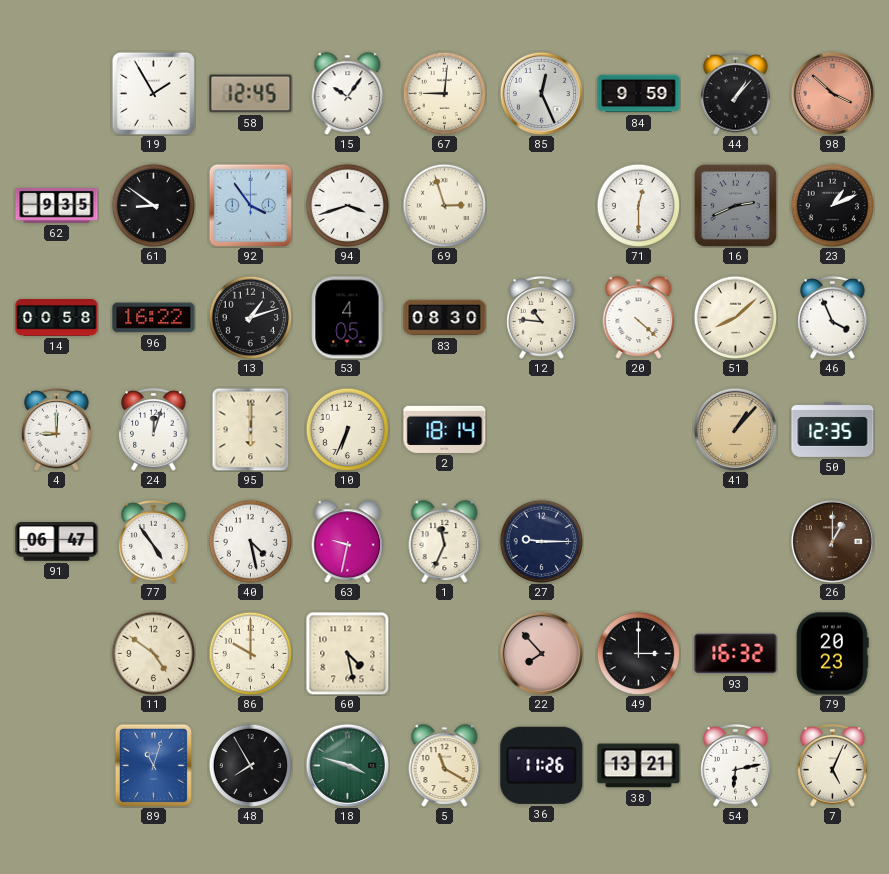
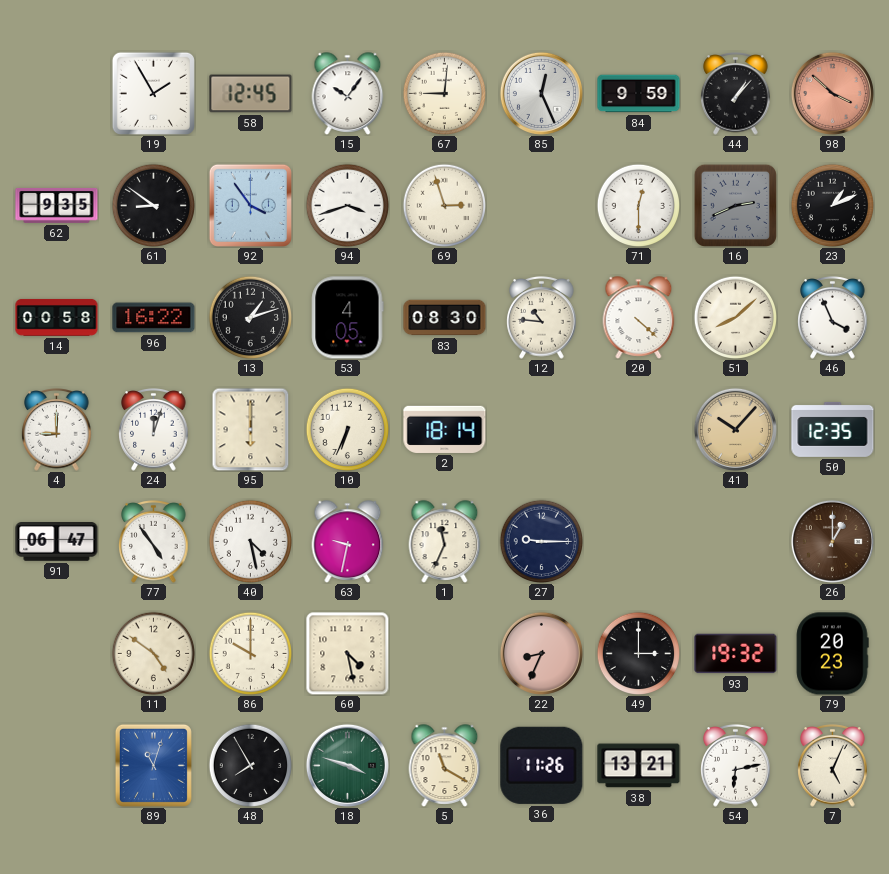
41: 1:07 -> 10:07
22: 7:53 -> 8:34
93: 16:32 -> 19:32
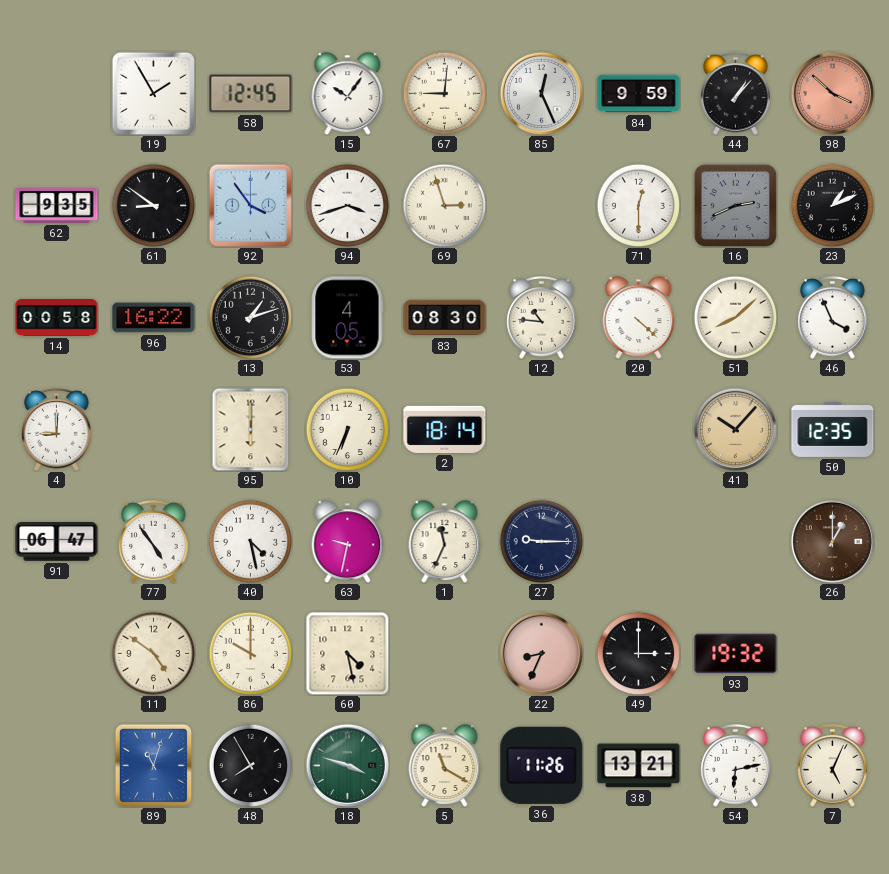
24: 12:03 -> none
79: 20:23 -> none
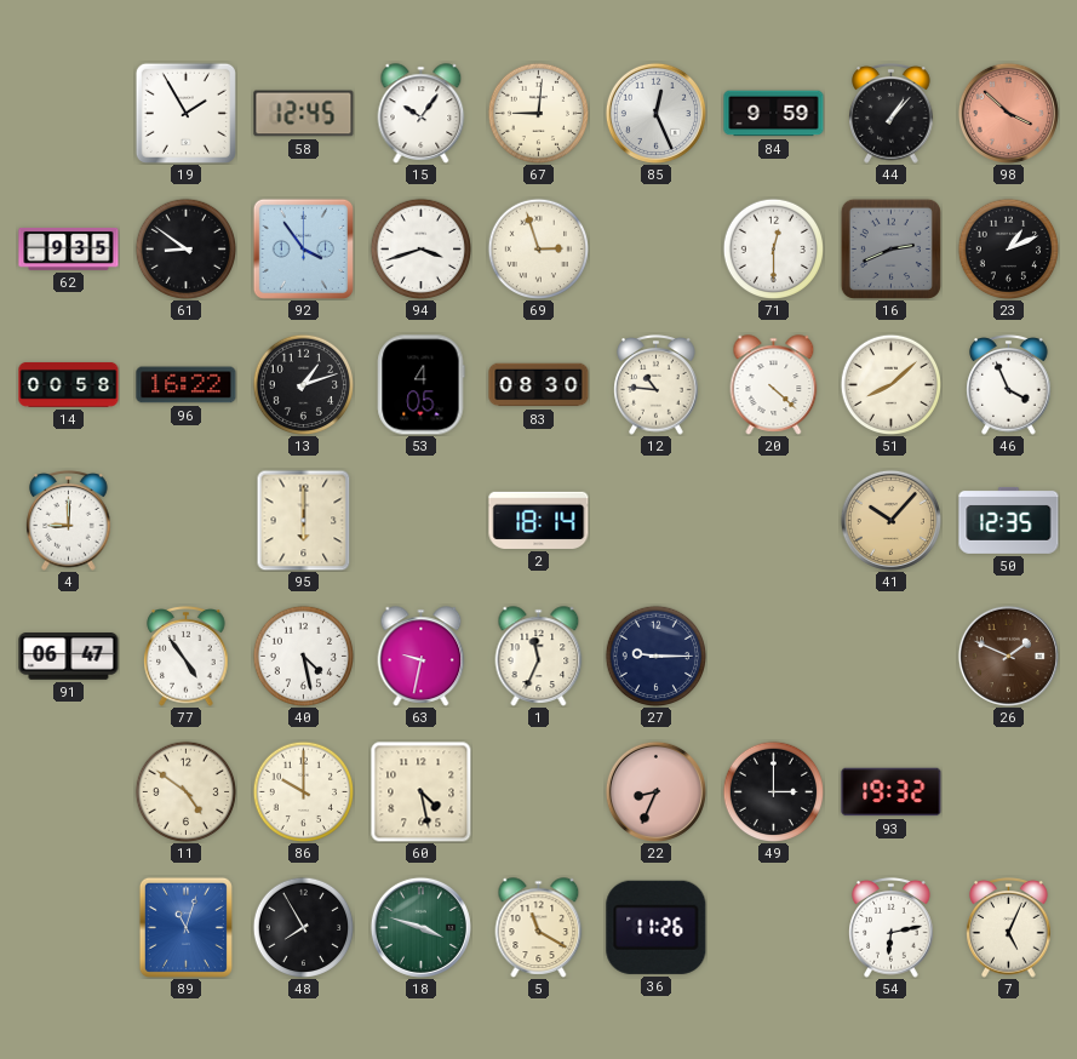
10: 6:34 -> none
26: 1:00 -> 1:49
38: 13:21 -> none
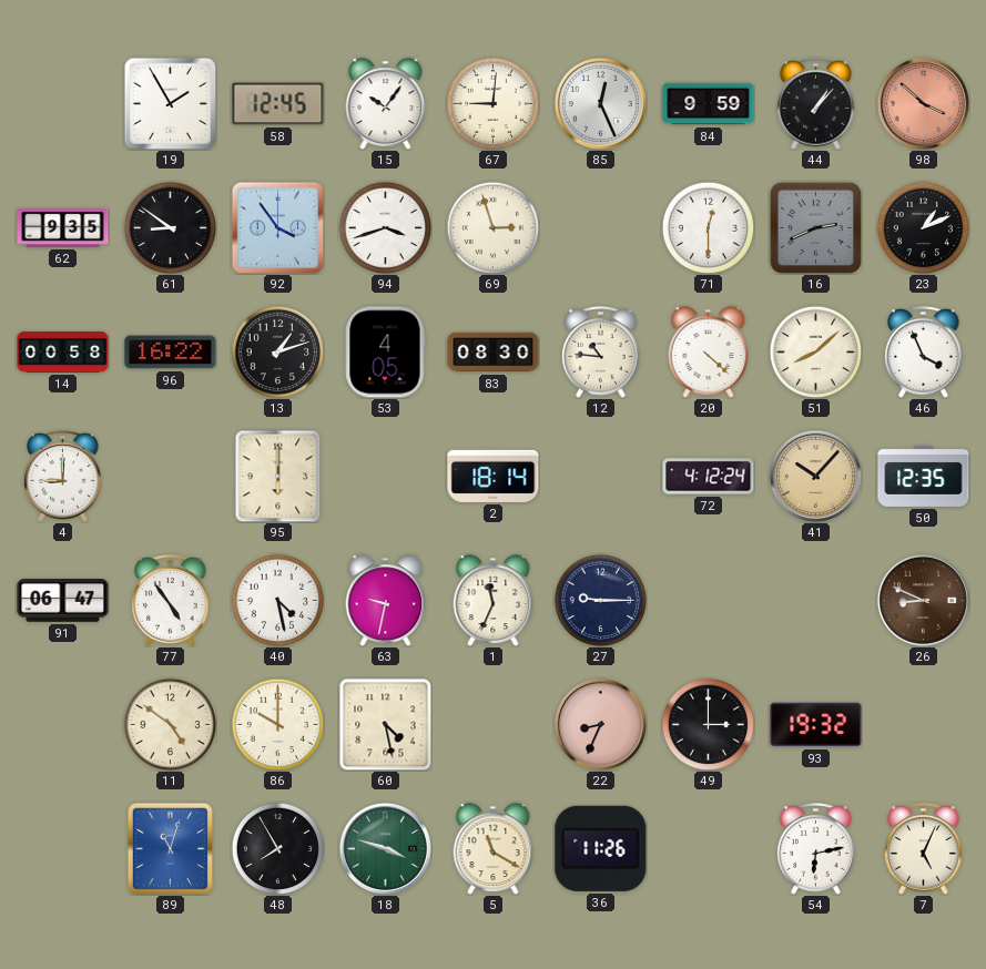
72: none -> 4:12
26: 1:49 -> 8:49
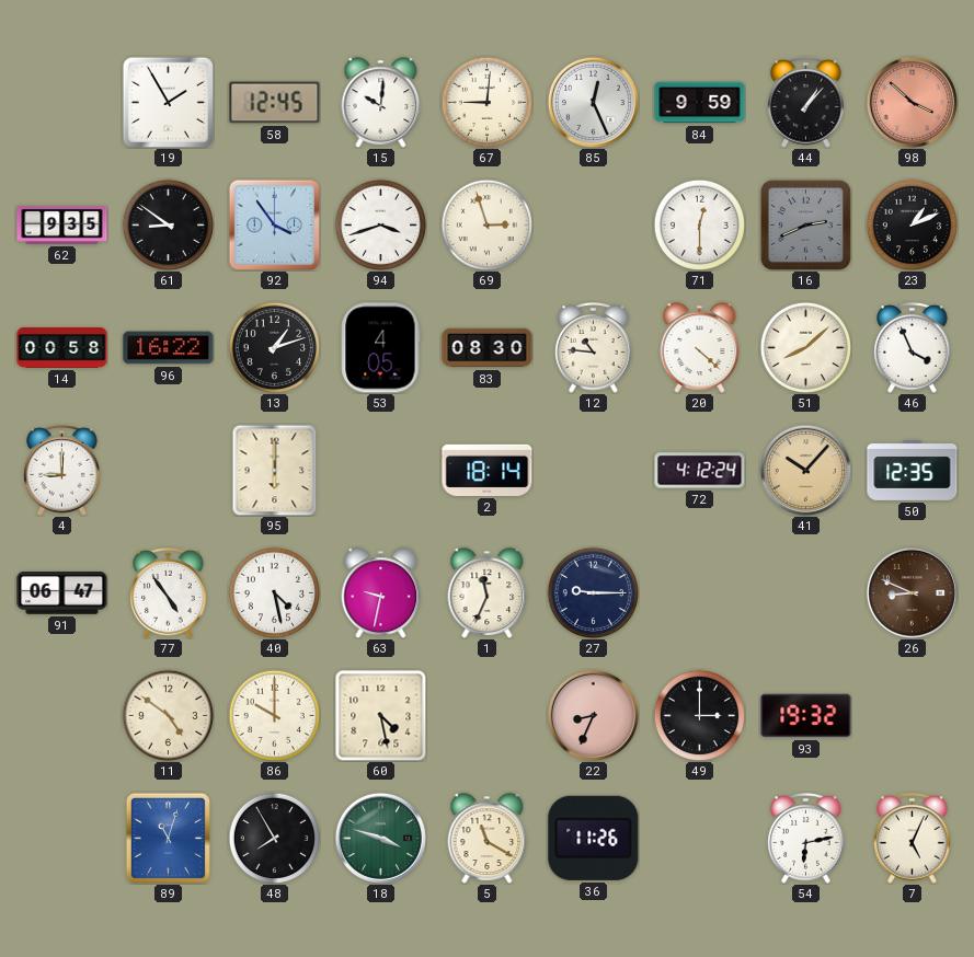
15: 10:06 -> 10:01
